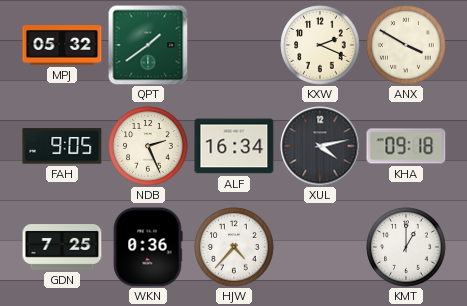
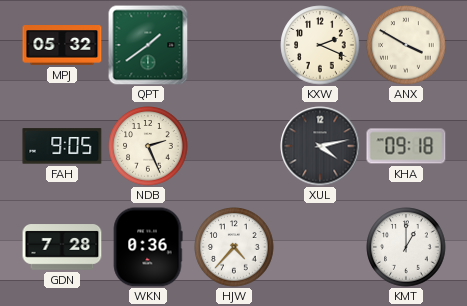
ALF: 16:34 -> none
GDN: 7:25 -> 7:28
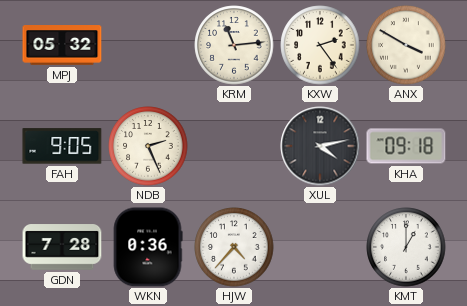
QPT: 1:39 -> none
KRM: none -> 11:14
KXW: 2:19 -> 2:24
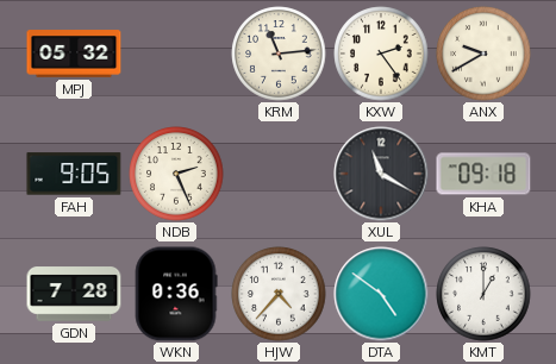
ANX: 3:50 -> 9:40
XUL: 4:13 -> 11:20
DTA: none -> 4:51
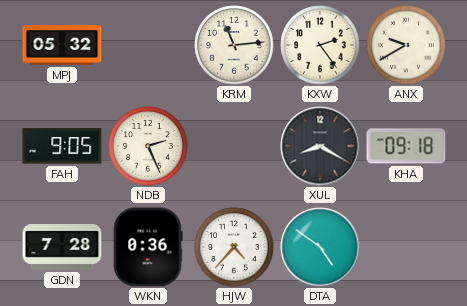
XUL: 11:20 -> 8:20
KMT: 1:00 -> none
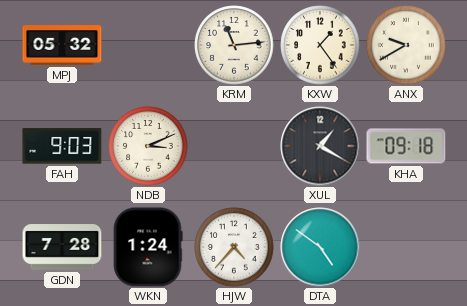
KXW: 2:24 -> 1:24
FAH: 9:05 -> 9:03
NDB: 2:26 -> 3:11
XUL: 8:20 -> 1:20
WKN: 0:36 -> 1:24
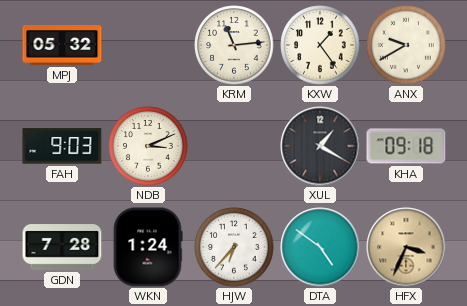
HJW: 4:37 -> 6:37
HFX: none -> 3:34
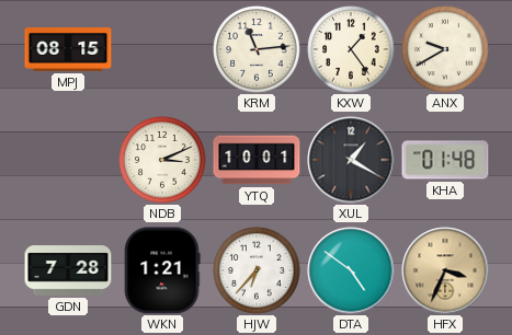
MPJ: 05:32 -> 08:15
FAH: 9:03 -> none
YTQ: none -> 10:01
KHA: 09:18 -> 01:48
WKN: 1:24 -> 1:21
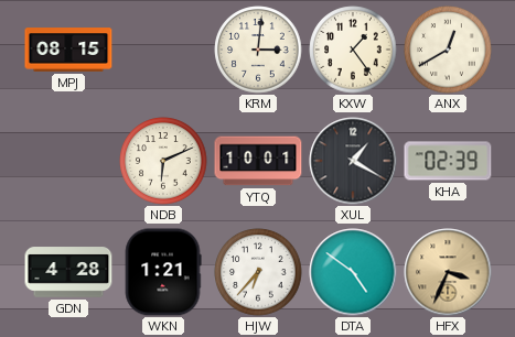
KRM: 11:14 -> 3:01
ANX: 9:40 -> 12:40
NDB: 3:11 -> 6:11
KHA: 01:48 -> 02:39
GDN: 7:28 -> 4:28
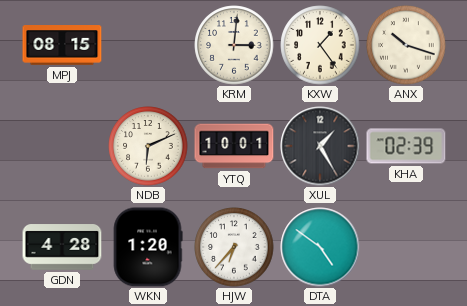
ANX: 12:40 -> 10:18
XUL: 1:20 -> 1:25
WKN: 1:21 -> 1:20
HFX: 3:34 -> none
